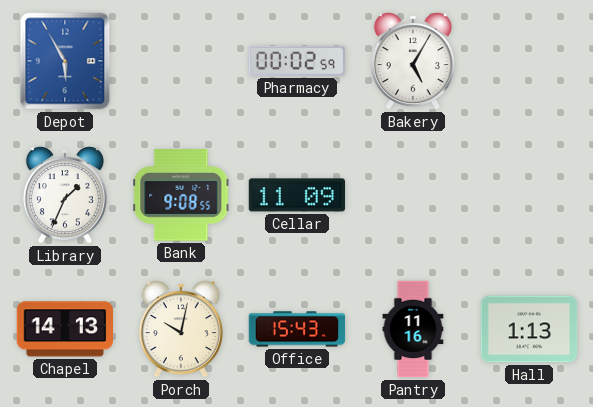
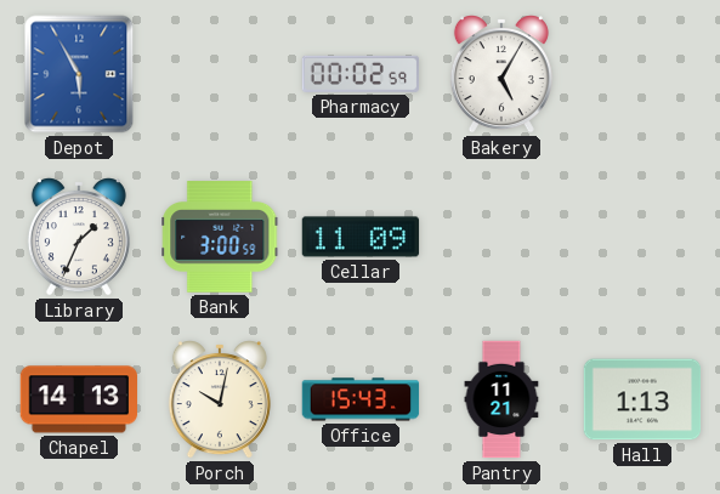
Bank: 9:08 -> 3:00
Pantry: 11:16 -> 11:21
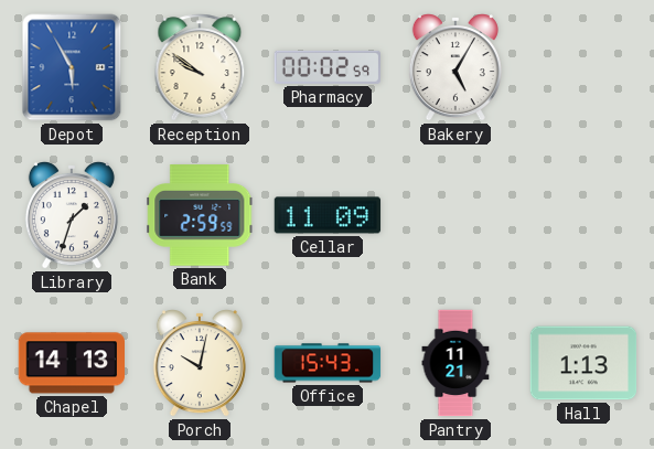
Reception: none -> 9:51
Library: 1:34 -> 1:33
Bank: 3:00 -> 2:59
